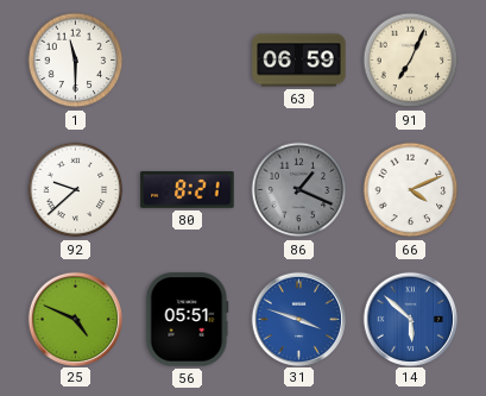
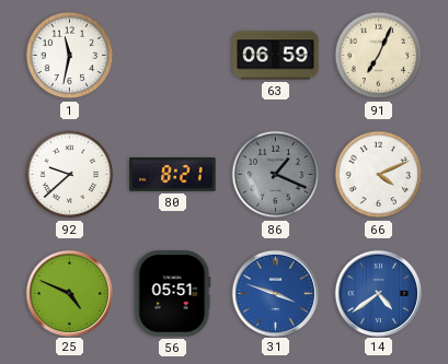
1: 11:30 -> 11:32
14: 5:52 -> 4:39
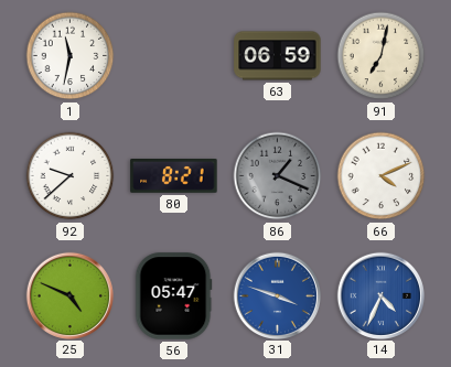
91: 7:04 -> 7:02
56: 05:51 -> 05:47
14: 4:39 -> 4:34
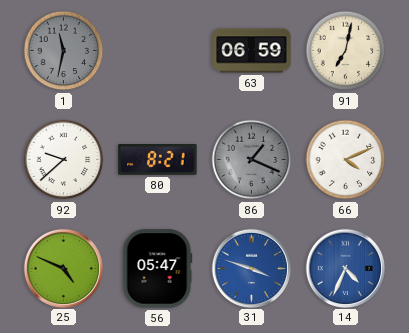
1 dial: white -> grey
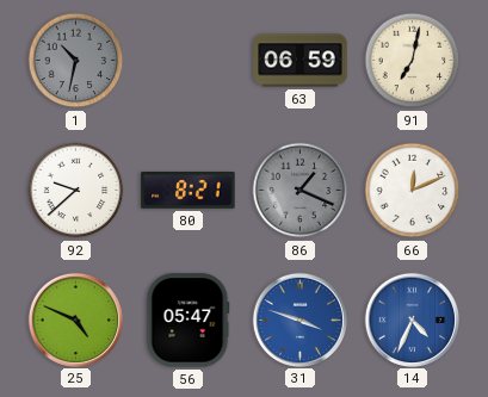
1: 11:32 -> 10:32
66: 4:11 -> 12:11
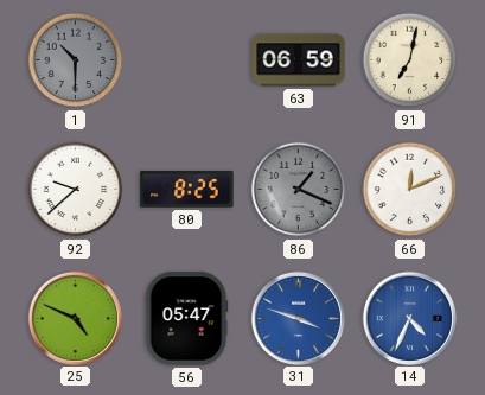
1: 10:32 -> 10:30
80: 8:21 -> 8:25
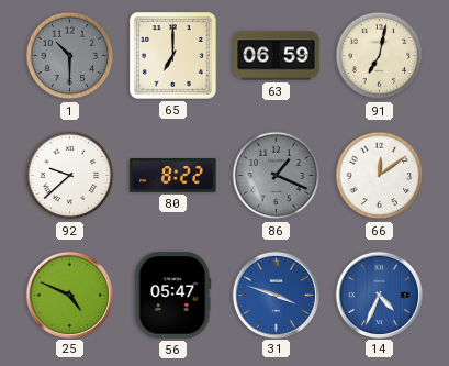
65: none -> 7:00
80: 8:25 -> 8:22
66: 12:11 -> 12:09
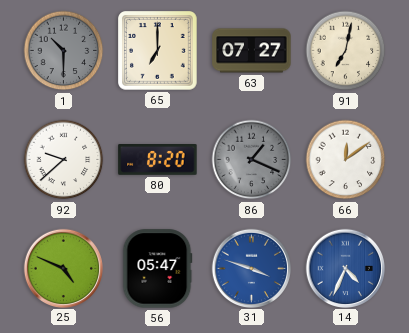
63: 06:59 -> 07:27
80: 8:22 -> 8:20
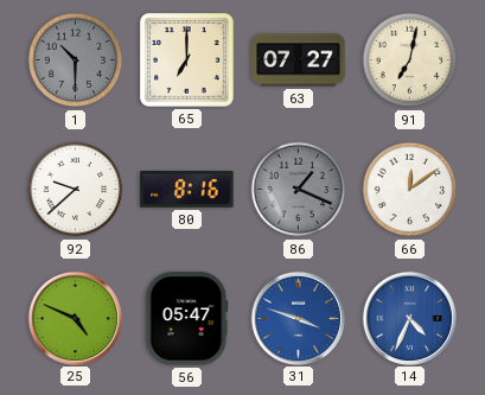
80: 8:20 -> 8:16
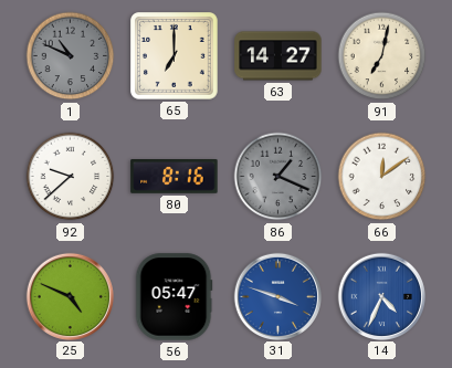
1: 10:30 -> 10:49
63: 07:27 -> 14:27
